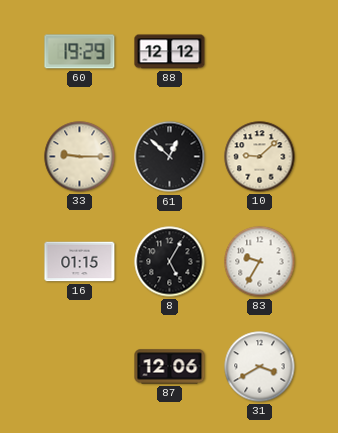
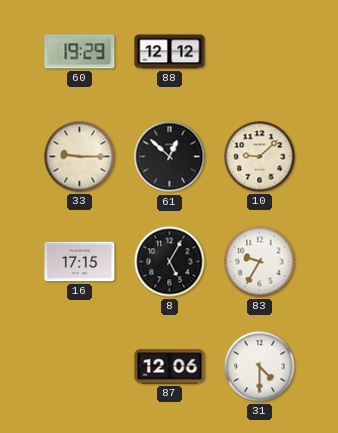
16: 01:15 -> 17:15
31: 3:40 -> 4:30
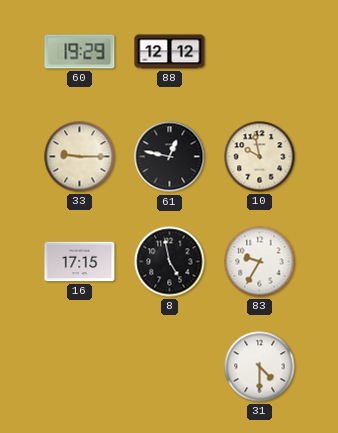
61: 12:52 -> 12:47
10: 9:08 -> 9:58
8: 5:05 -> 4:58
87: 12:06 -> none
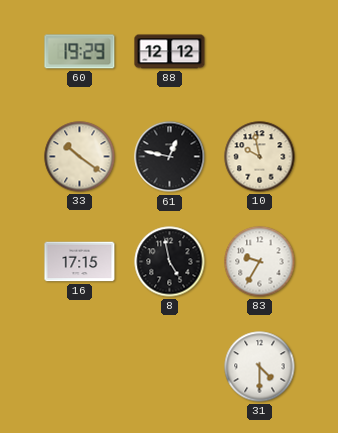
33: 9:15 -> 10:21
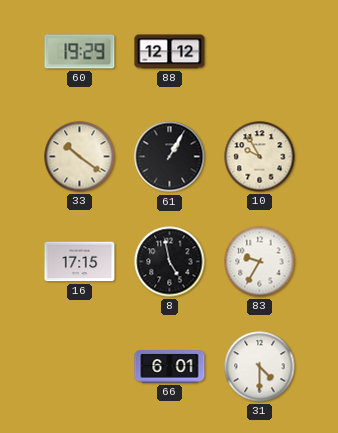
61: 12:47 -> 1:05
10: 9:58 -> 9:55
66: none -> 6:01
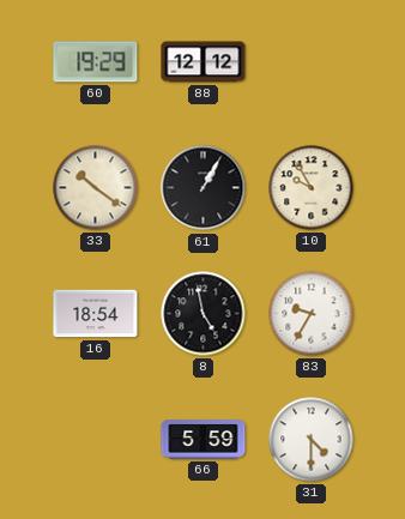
16: 17:15 -> 18:54
66: 6:01 -> 5:59
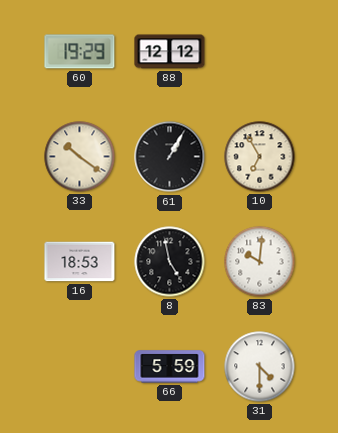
10: 9:55 -> 6:55
16: 18:54 -> 18:53
83: 9:35 -> 10:01
